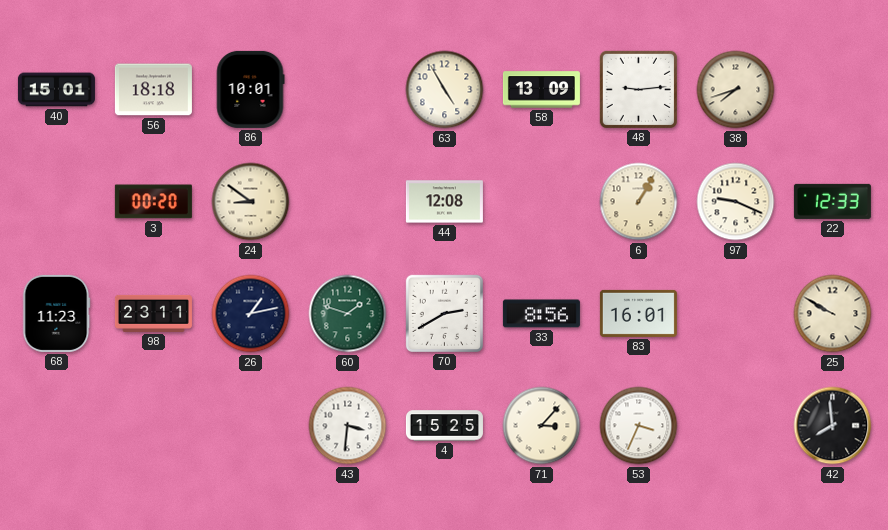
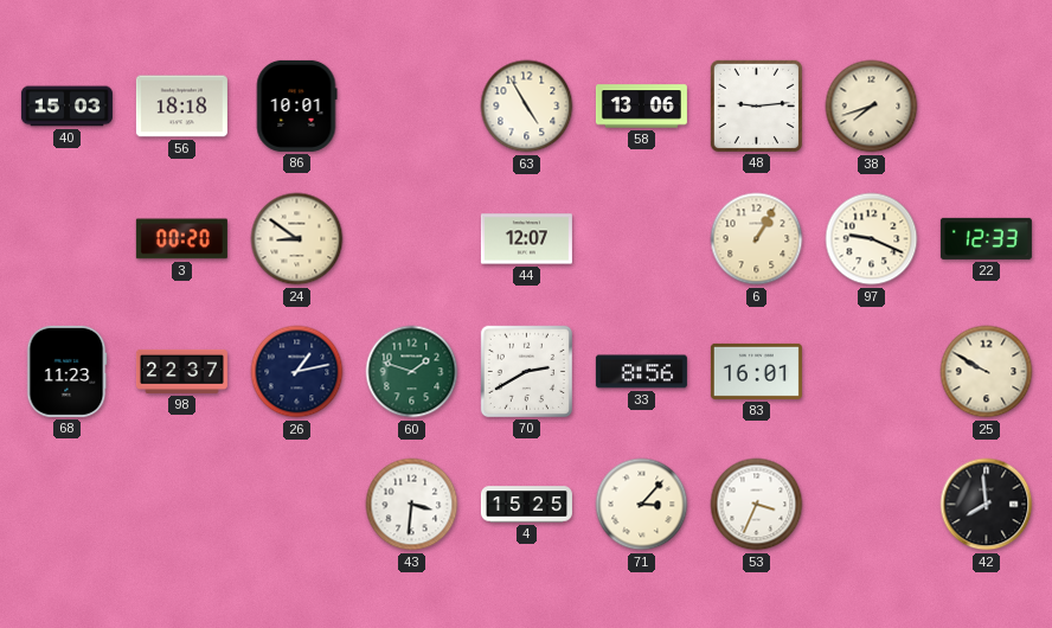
40: 15:01 -> 15:03
58: 13:09 -> 13:06
44: 12:08 -> 12:07
98: 23:11 -> 22:37
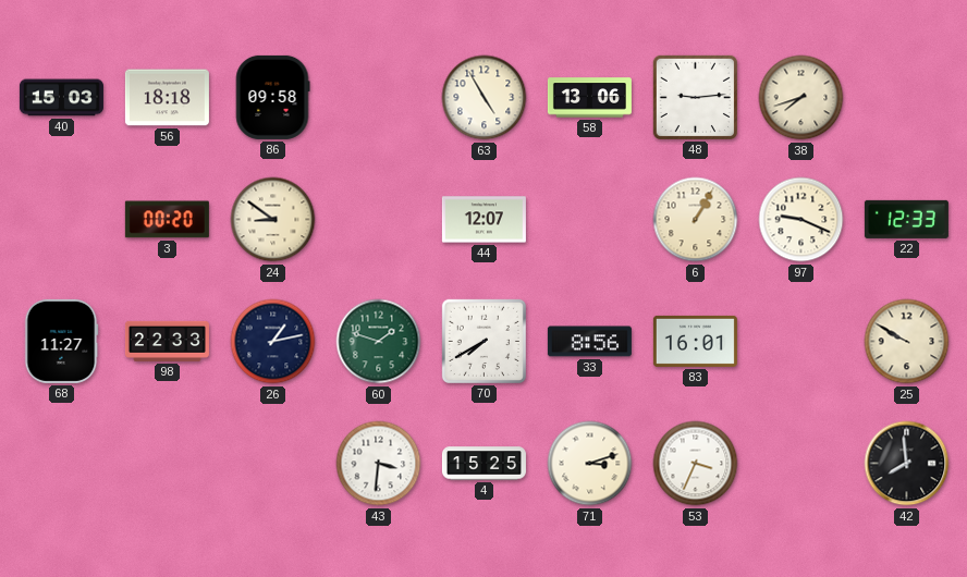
86: 10:01 -> 09:58
68: 11:23 -> 11:27
98: 22:37 -> 22:33
70: 2:40 -> 7:40
71: 3:07 -> 3:12
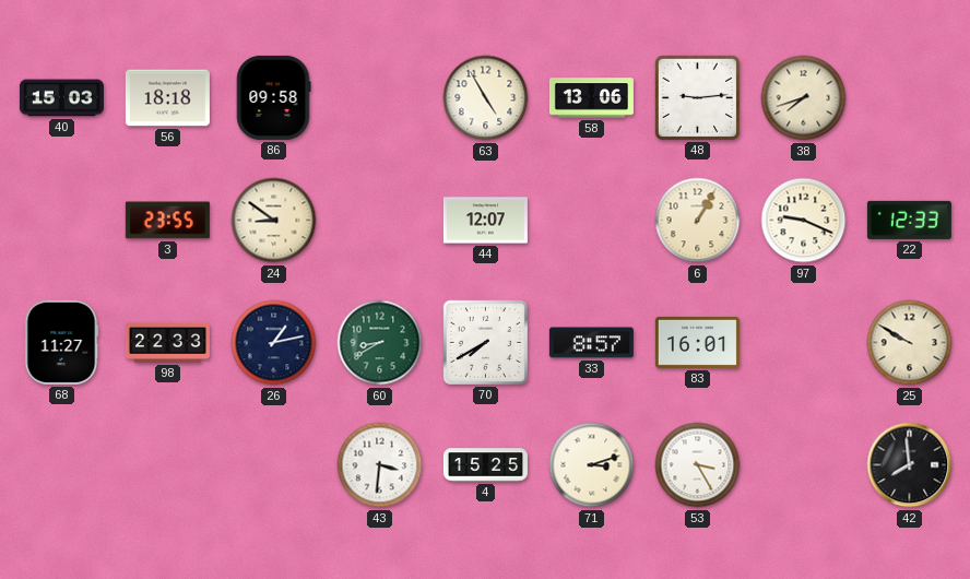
3: 00:20 -> 23:55
60: 1:48 -> 8:40
33: 8:56 -> 8:57
53: 3:34 -> 3:25
